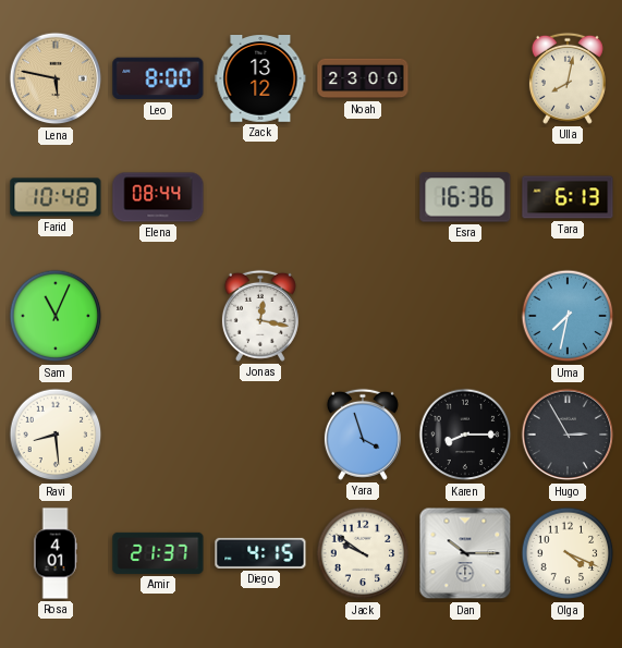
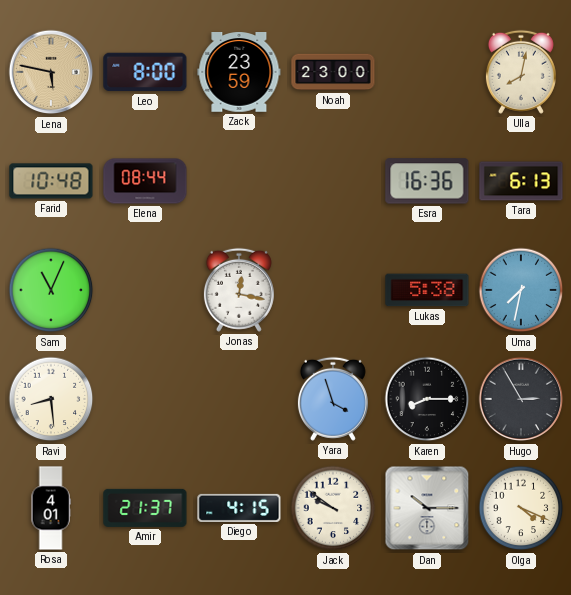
Zack: 13:12 -> 23:59
Lukas: none -> 5:38
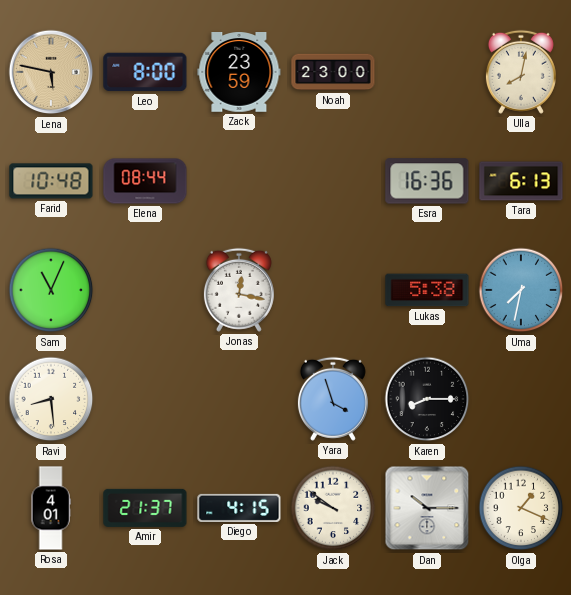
Hugo: 2:55 -> none
Olga: 4:19 -> 1:19
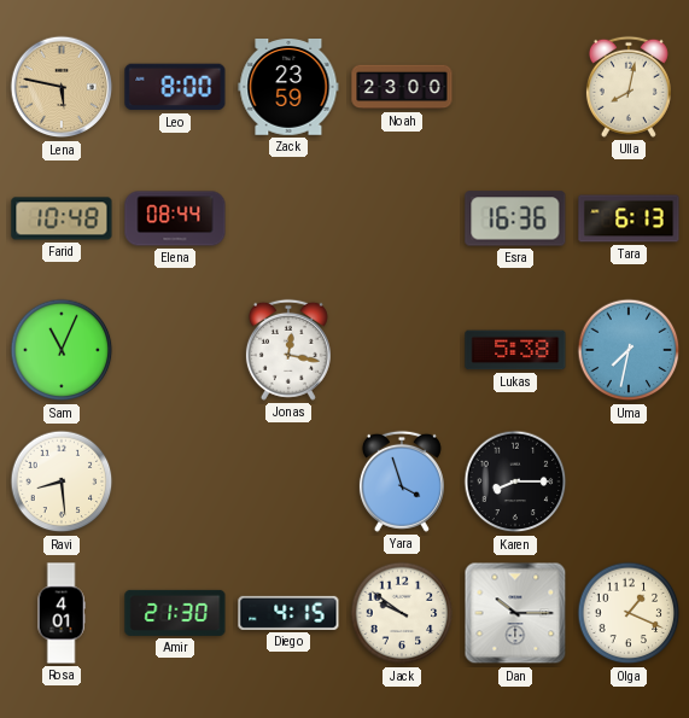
Amir: 21:37 -> 21:30
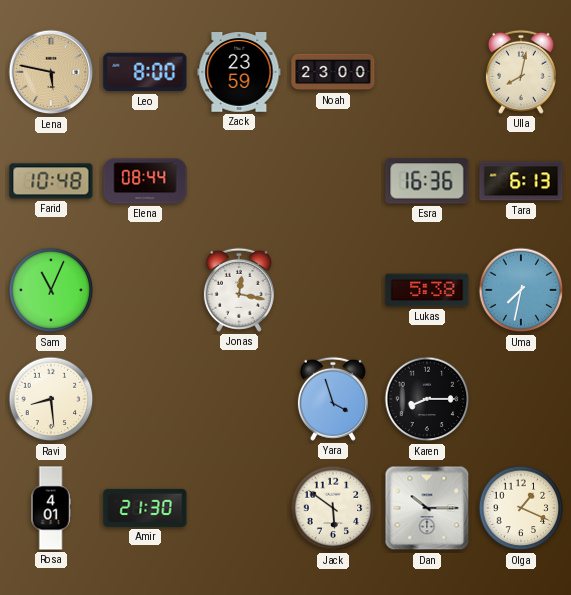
Diego: 4:15 -> none
Jack: 9:51 -> 5:51
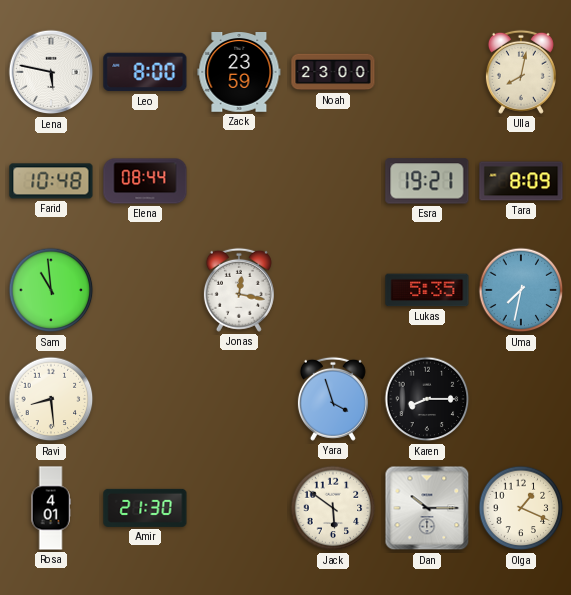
Lena dial: champagne -> white
Esra: 16:36 -> 19:21
Tara: 6:13 -> 8:09
Sam: 11:04 -> 10:59
Lukas: 5:38 -> 5:35
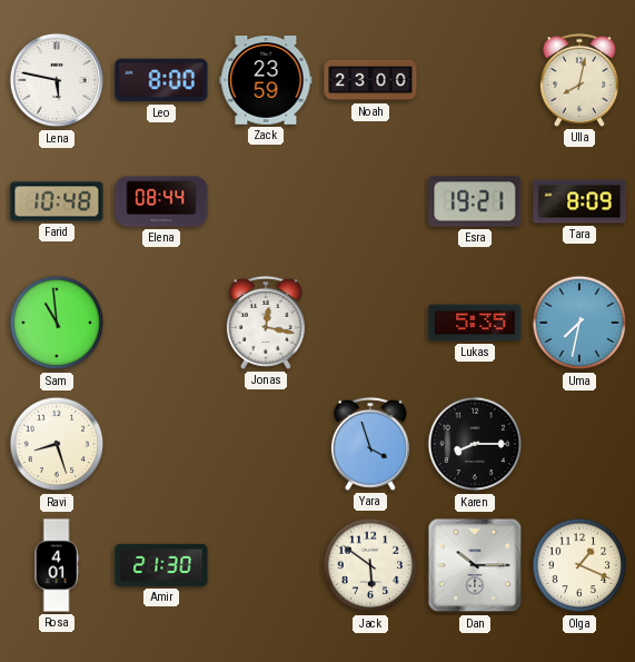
Ravi: 8:29 -> 8:27
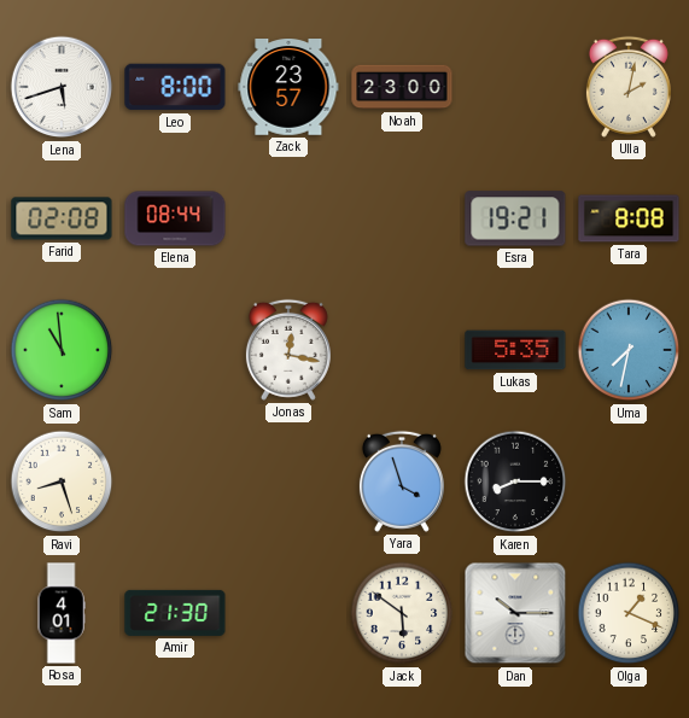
Lena: 5:47 -> 5:42
Zack: 23:59 -> 23:57
Ulla: 8:02 -> 2:02
Farid: 10:48 -> 02:08
Tara: 8:09 -> 8:08
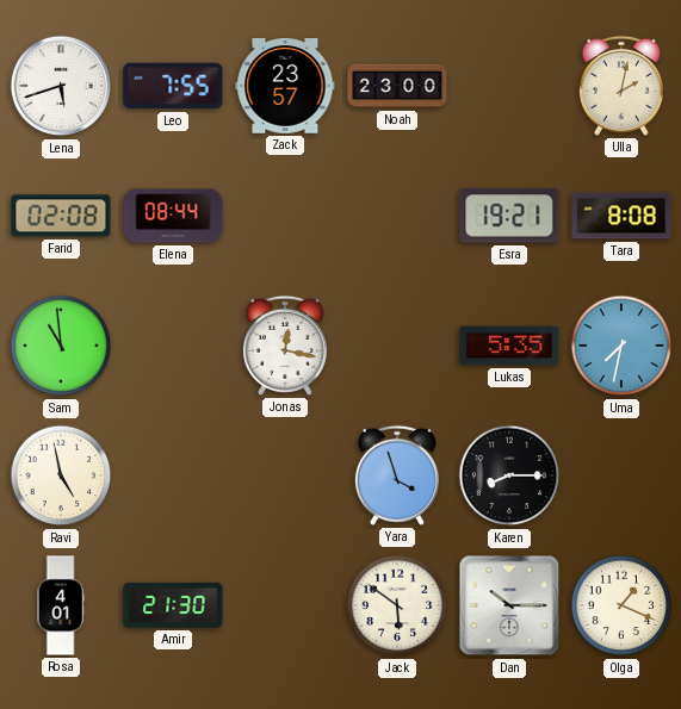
Leo: 8:00 -> 7:55
Ravi: 8:27 -> 4:58
